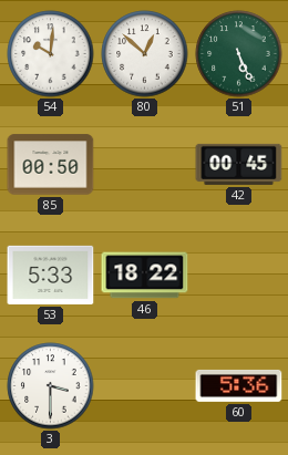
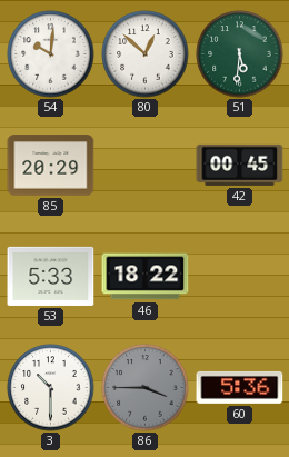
51: 5:26 -> 5:31
85: 00:50 -> 20:29
3: 3:30 -> 10:30
86: none -> 3:45
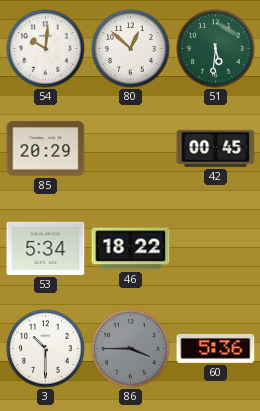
53: 5:33 -> 5:34
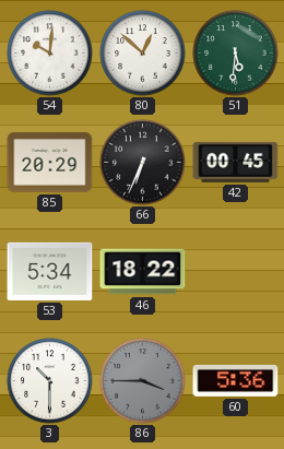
66: none -> 6:34
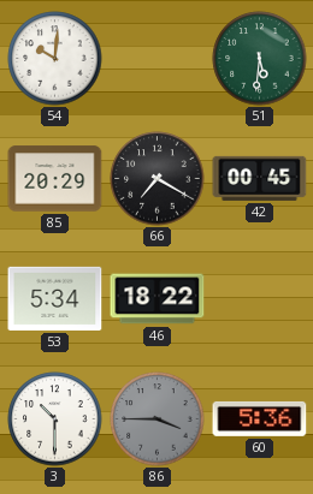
80: 12:52 -> none
66: 6:34 -> 7:20
